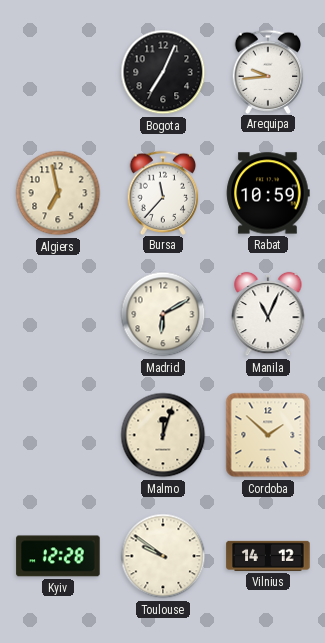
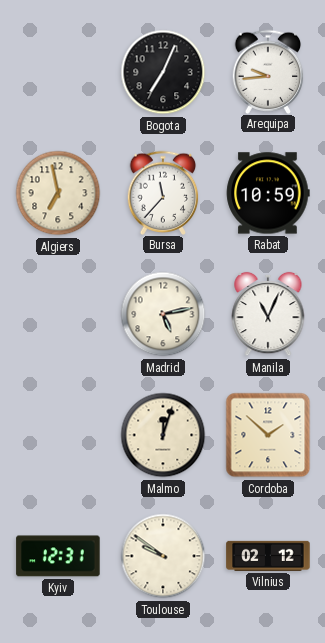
Madrid: 6:10 -> 5:13
Kyiv: 12:28 -> 12:31
Vilnius: 14:12 -> 02:12
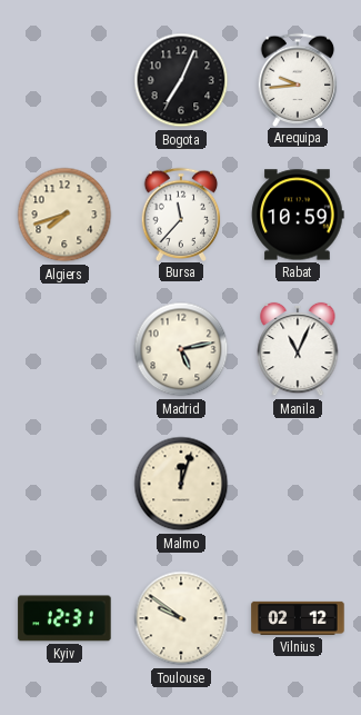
Algiers: 6:58 -> 7:42
Cordoba: 1:52 -> none
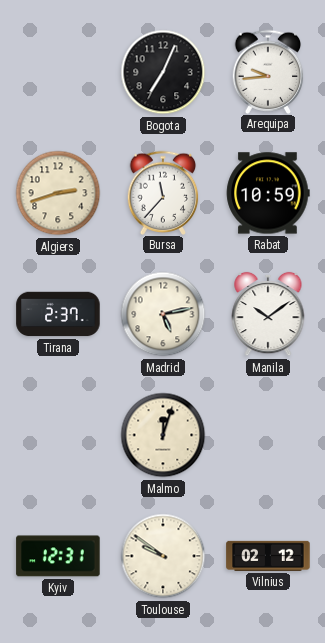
Algiers: 7:42 -> 2:42
Tirana: none -> 2:37
Manila: 11:04 -> 10:09
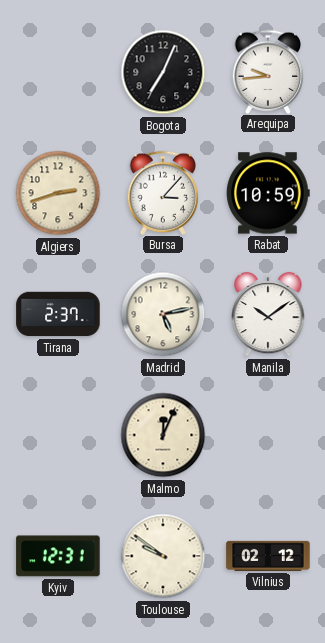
Bursa: 11:37 -> 3:07
Malmo: 12:03 -> 12:04
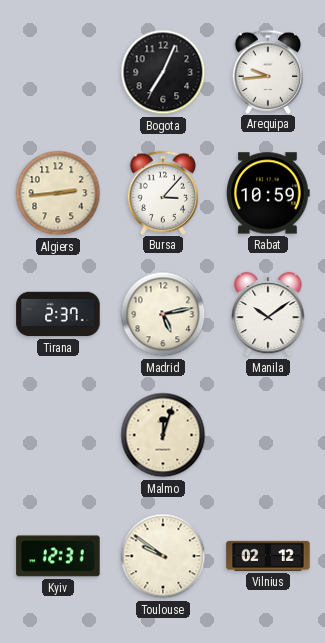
Algiers: 2:42 -> 2:44
Malmo: 12:04 -> 12:03
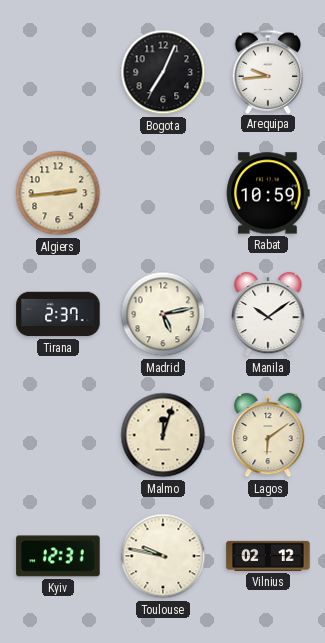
Bursa: 3:07 -> none
Lagos: none -> 6:09
Toulouse: 9:51 -> 9:47
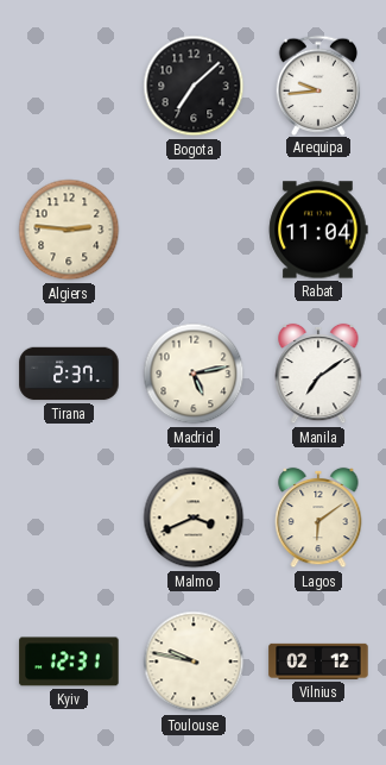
Bogota: 7:04 -> 7:08
Algiers: 2:44 -> 2:46
Rabat: 10:59 -> 11:04
Manila: 10:09 -> 7:09
Malmo: 12:03 -> 3:41
